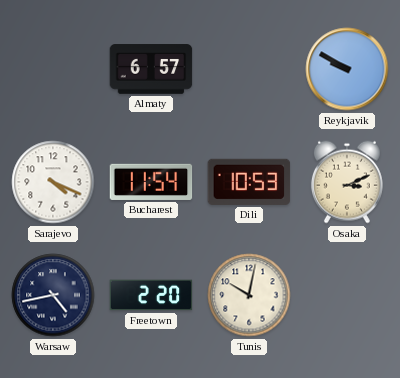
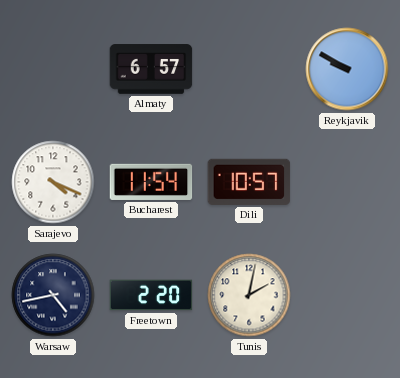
Dili: 10:53 -> 10:57
Osaka: 3:11 -> none
Tunis: 10:02 -> 2:02
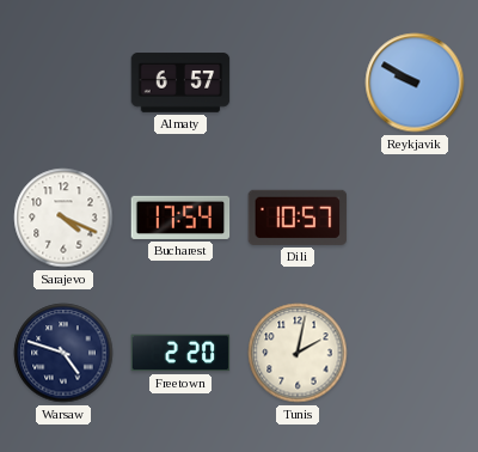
Bucharest: 11:54 -> 17:54
Warsaw: 4:43 -> 4:48
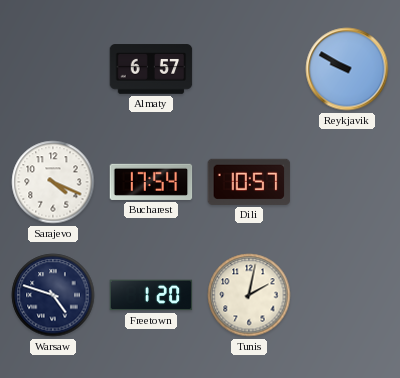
Freetown: 2:20 -> 1:20
